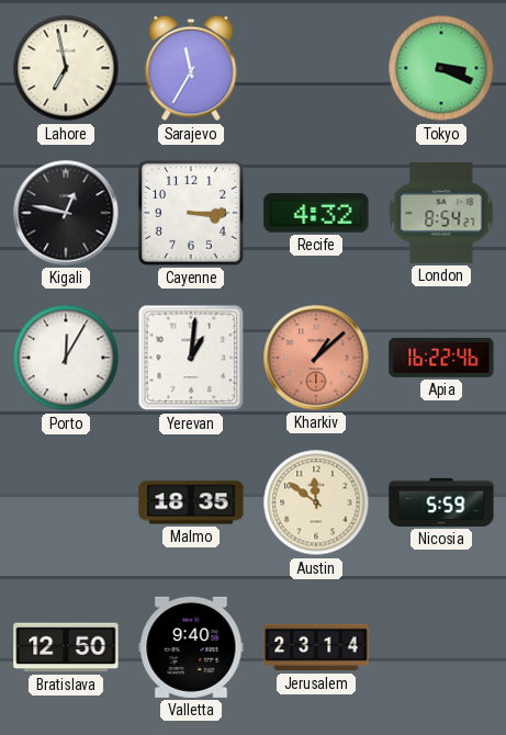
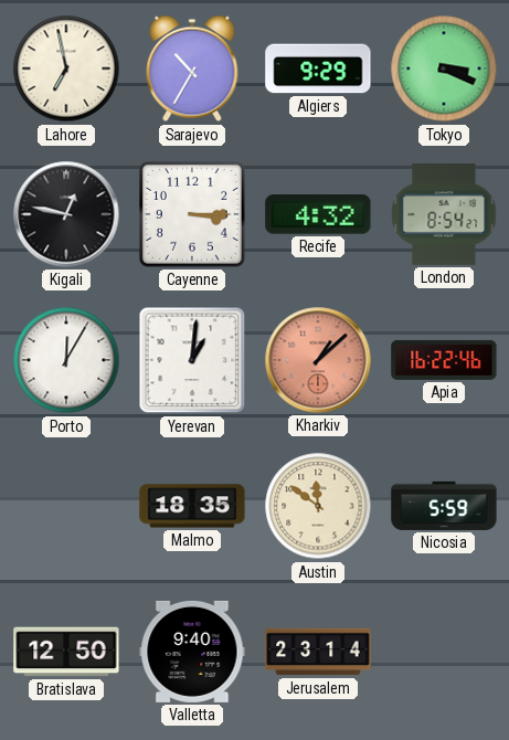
Sarajevo: 11:35 -> 10:35
Algiers: none -> 9:29
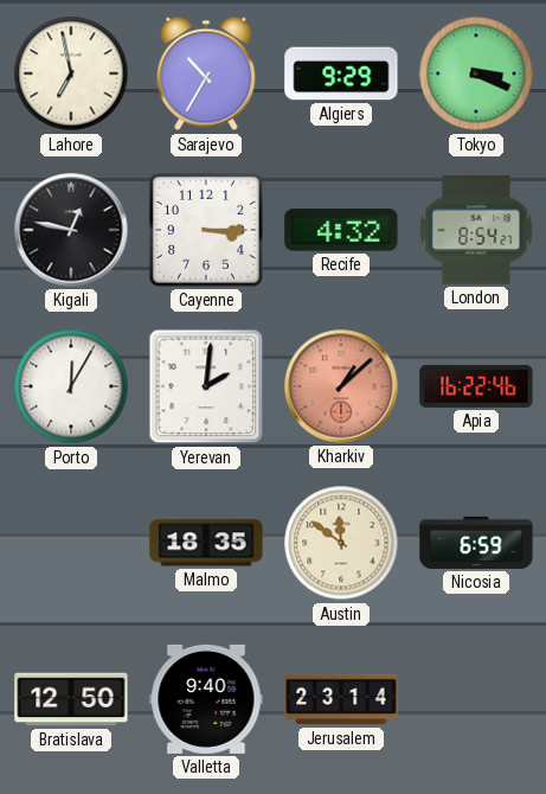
Yerevan: 1:01 -> 2:01
Nicosia: 5:59 -> 6:59
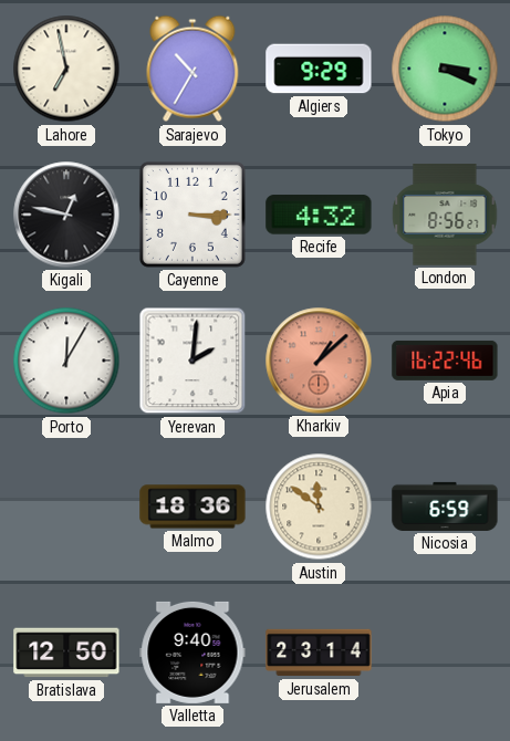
London: 8:54 -> 8:56
Malmo: 18:35 -> 18:36
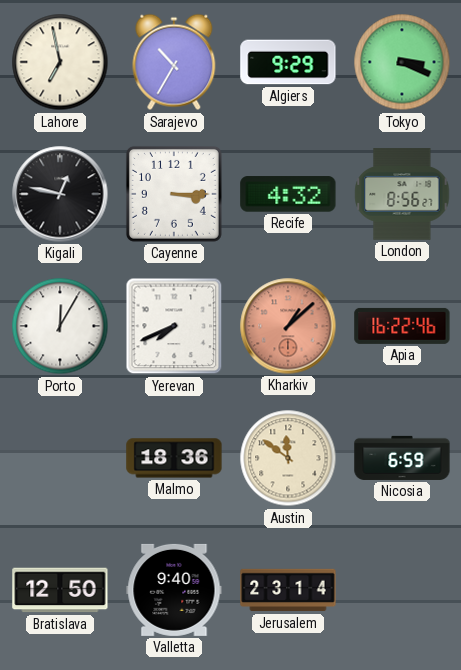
Yerevan: 2:01 -> 7:41
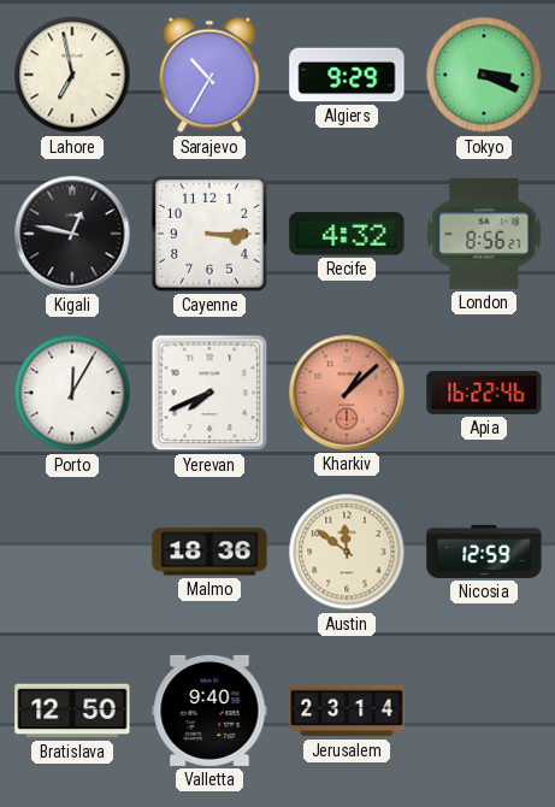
Nicosia: 6:59 -> 12:59
